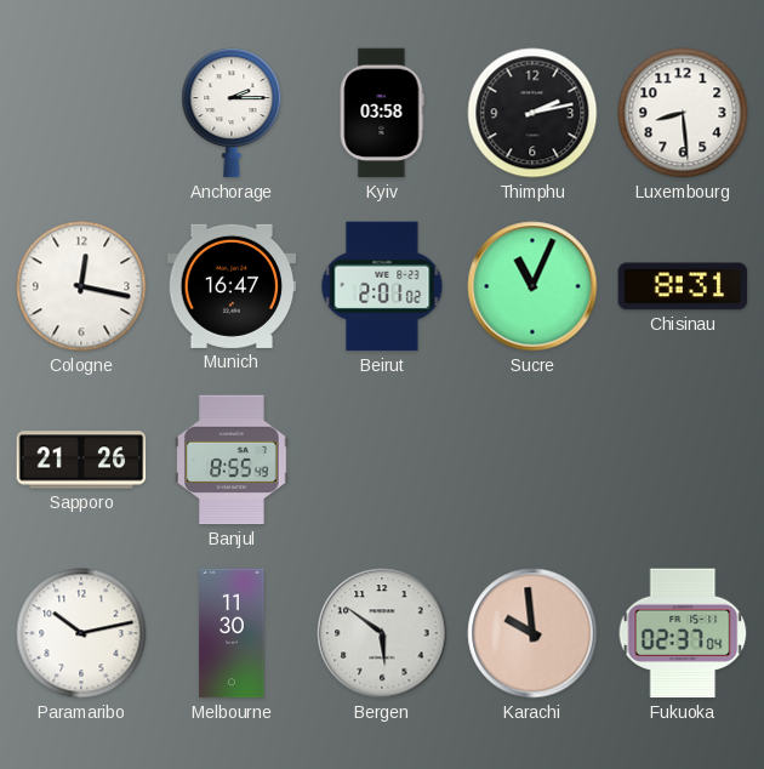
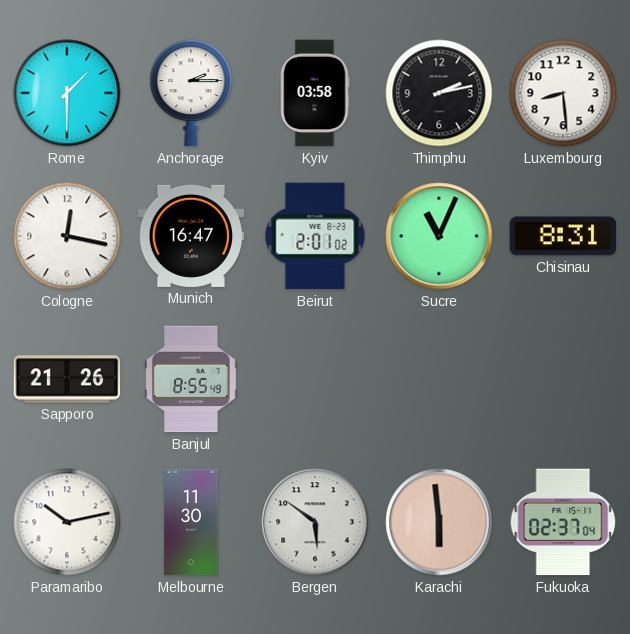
Rome: none -> 1:30
Karachi: 9:59 -> 5:59
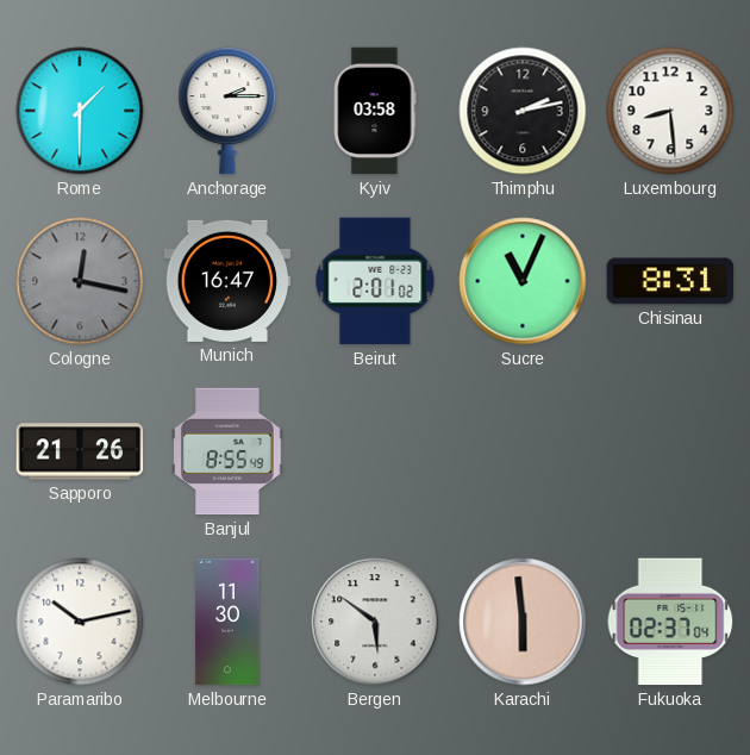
Cologne dial: white -> grey
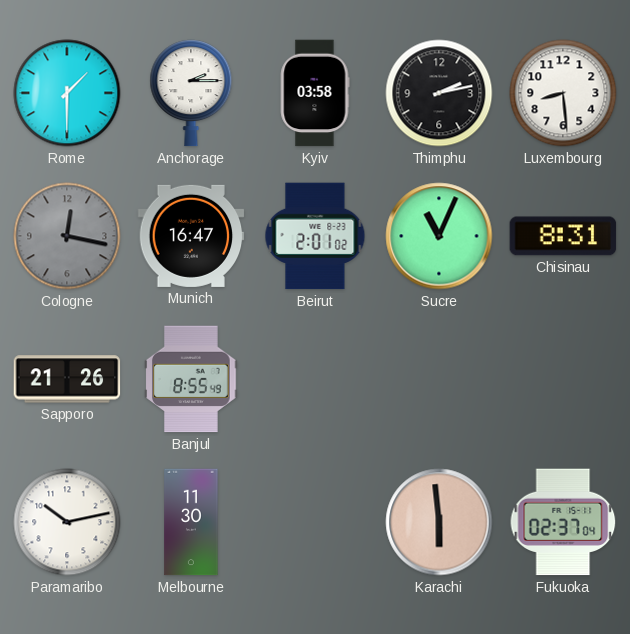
Bergen: 5:51 -> none
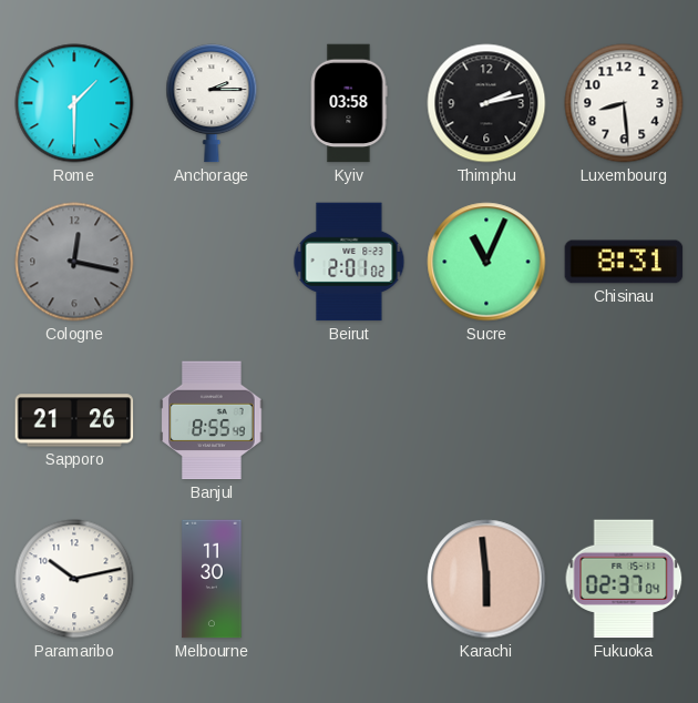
Munich: 16:47 -> none
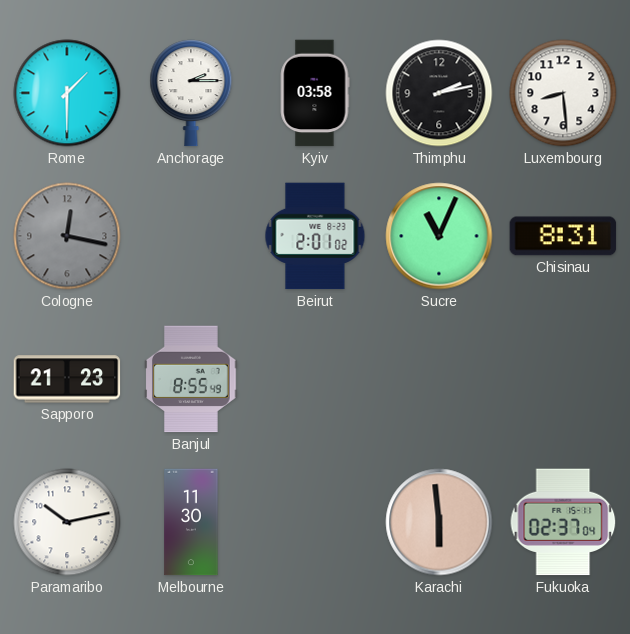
Sapporo: 21:26 -> 21:23
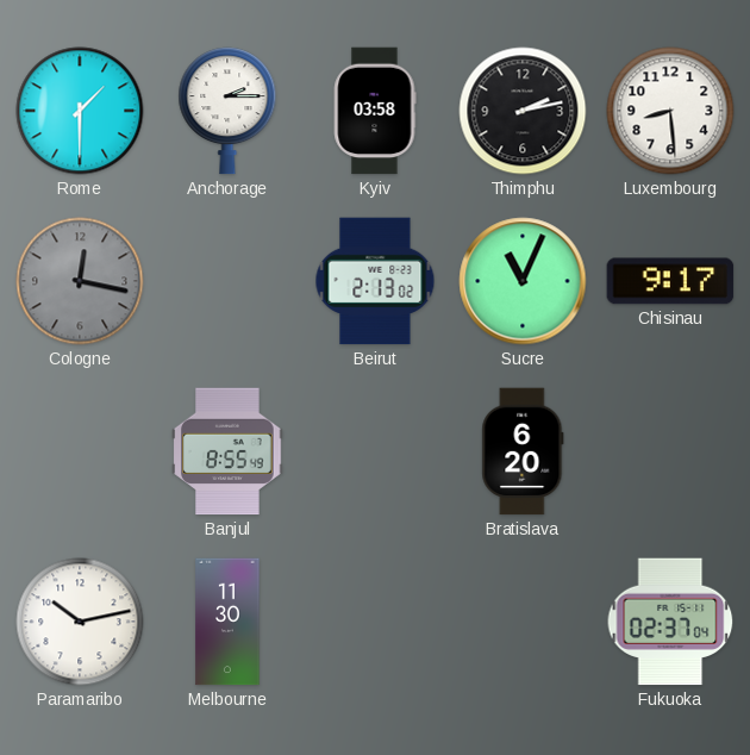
Beirut: 2:01 -> 2:13
Chisinau: 8:31 -> 9:17
Sapporo: 21:23 -> none
Bratislava: none -> 6:20
Karachi: 5:59 -> none
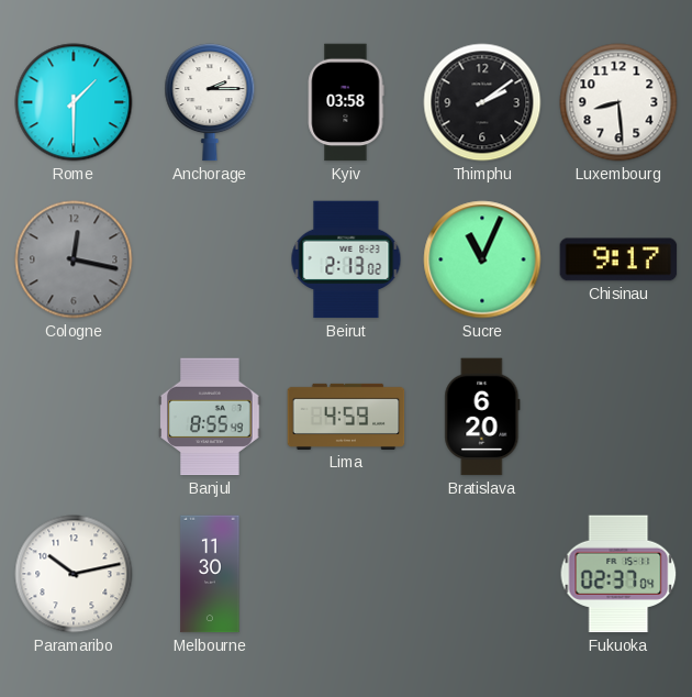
Thimphu: 2:13 -> 2:09
Lima: none -> 4:59
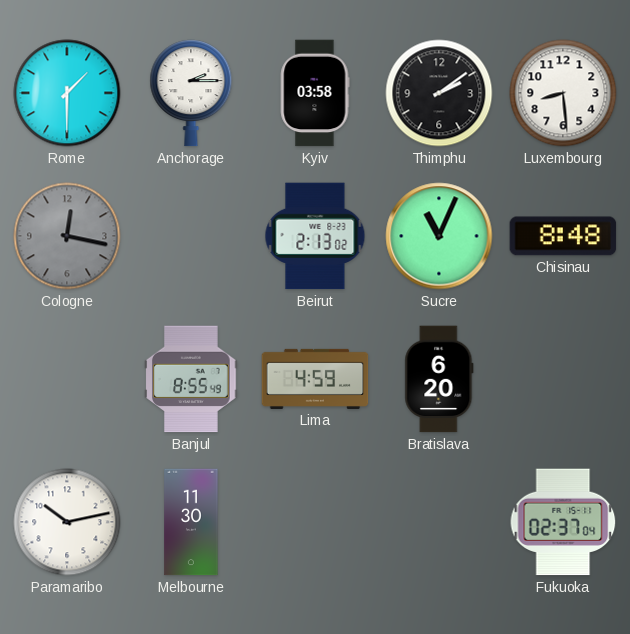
Chisinau: 9:17 -> 8:48
